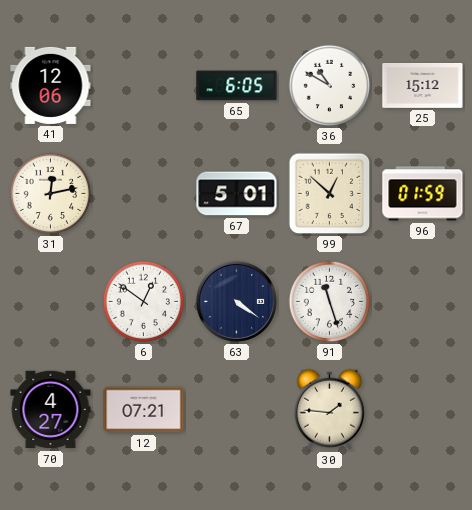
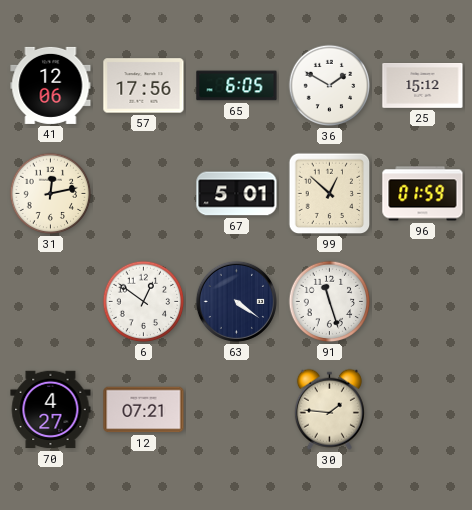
57: none -> 17:56
36: 10:50 -> 1:50
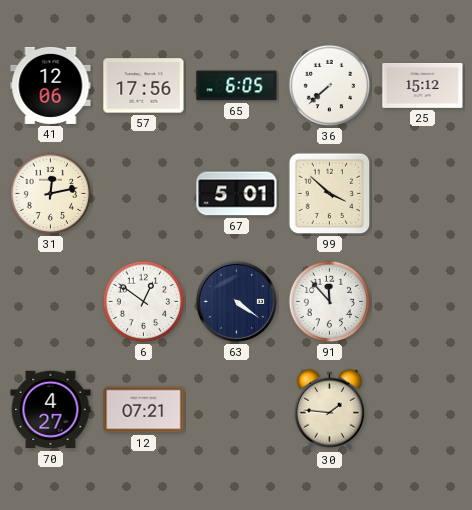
36: 1:50 -> 7:38
99: 12:52 -> 3:52
96: 01:59 -> none
91: 11:27 -> 11:53
